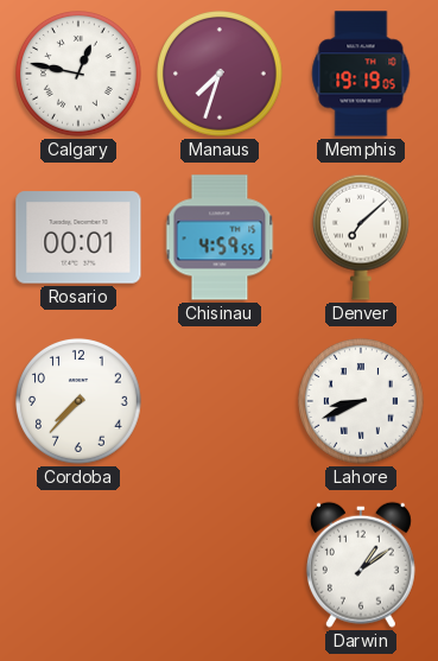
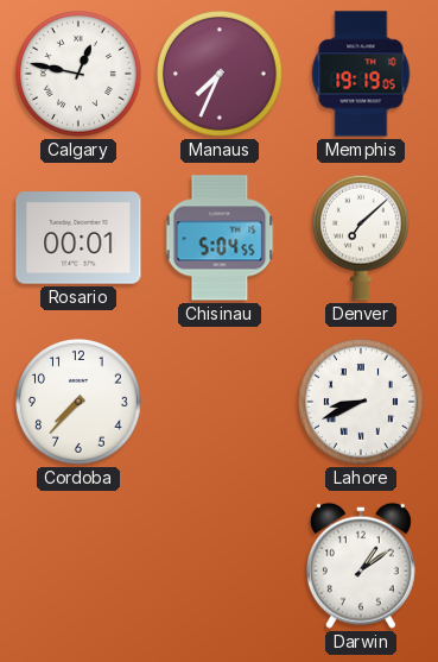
Manaus: 7:33 -> 7:34
Chisinau: 4:59 -> 5:04
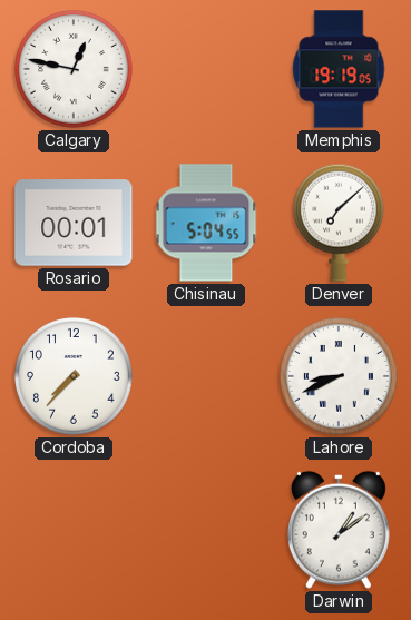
Manaus: 7:34 -> none
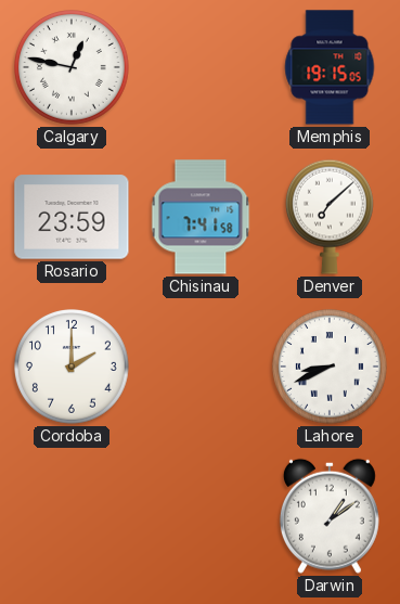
Memphis: 19:19 -> 19:15
Rosario: 00:01 -> 23:59
Chisinau: 5:04 -> 7:41
Cordoba: 7:37 -> 2:00
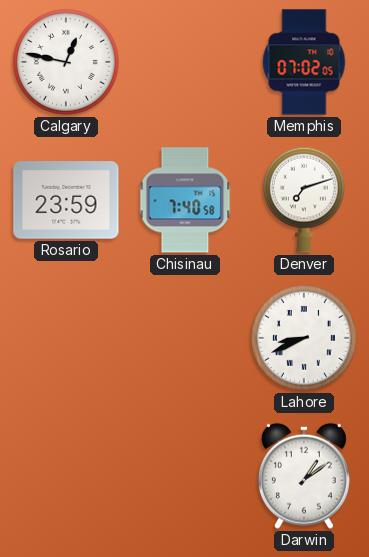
Memphis: 19:15 -> 07:02
Chisinau: 7:41 -> 7:40
Denver: 7:08 -> 7:12
Cordoba: 2:00 -> none
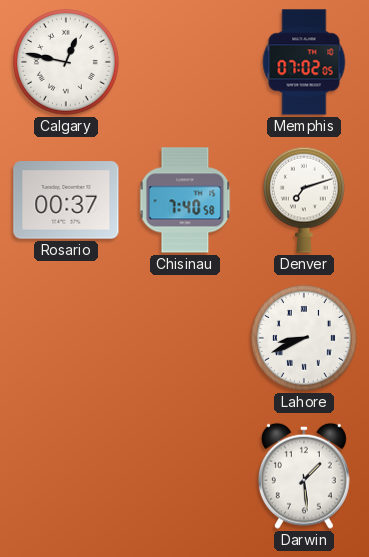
Rosario: 23:59 -> 00:37
Darwin: 1:09 -> 1:29
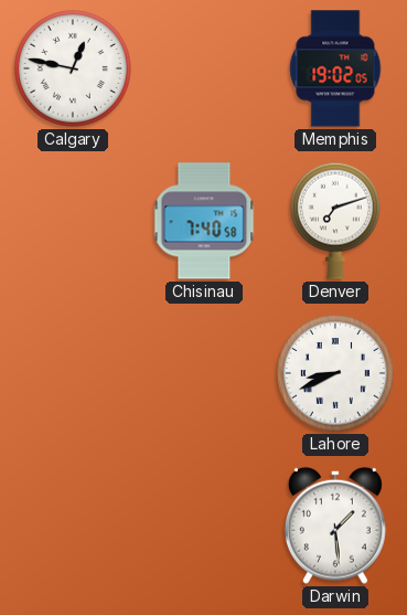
Memphis: 07:02 -> 19:02
Rosario: 00:37 -> none
